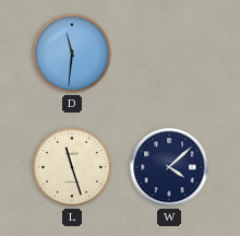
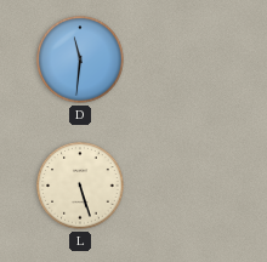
L: 11:27 -> 5:27
W: 4:08 -> none
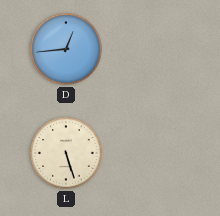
D: 11:31 -> 12:44
